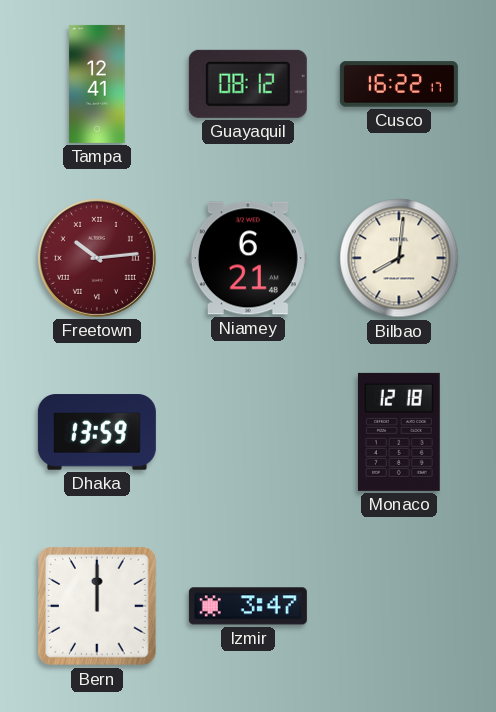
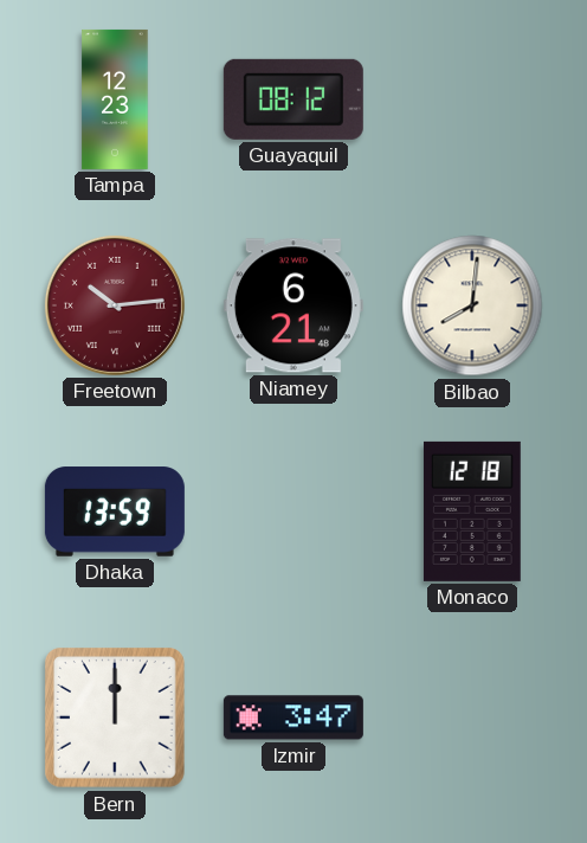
Tampa: 12:41 -> 12:23
Cusco: 16:22 -> none
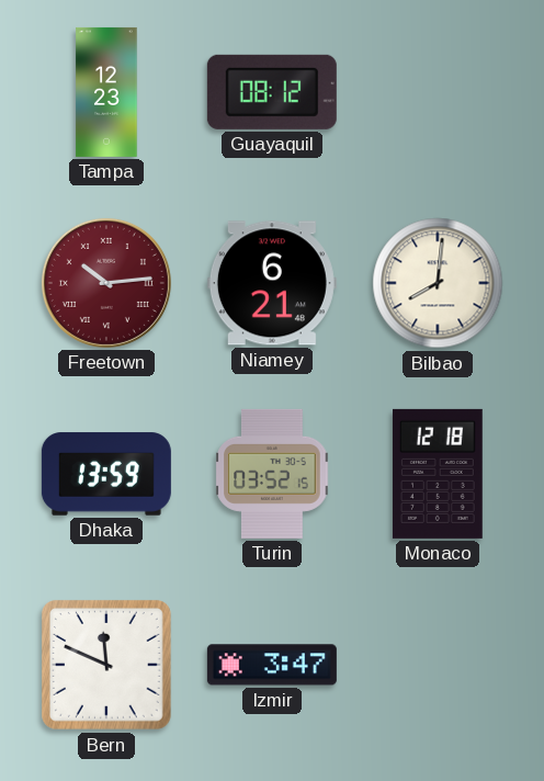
Turin: none -> 03:52
Bern: 12:00 -> 11:49
